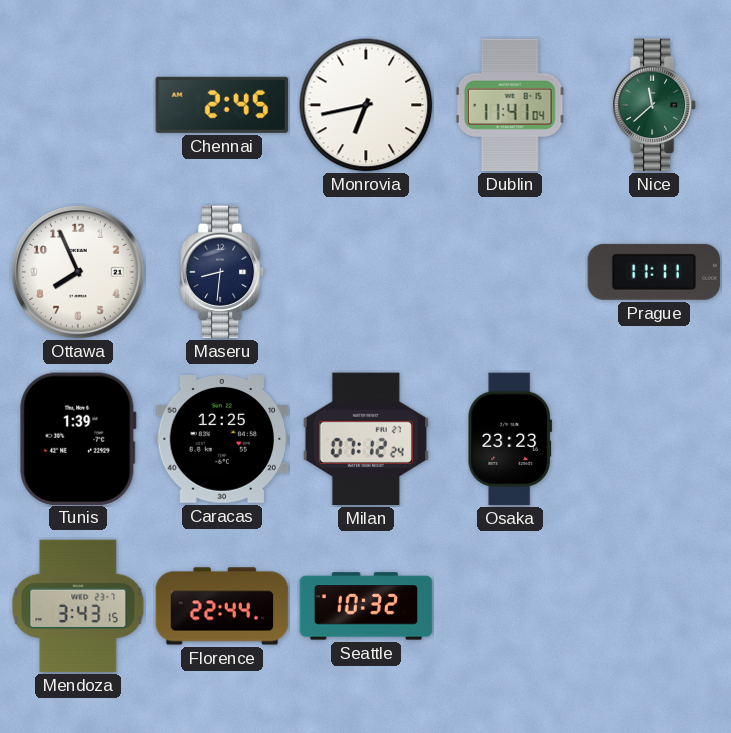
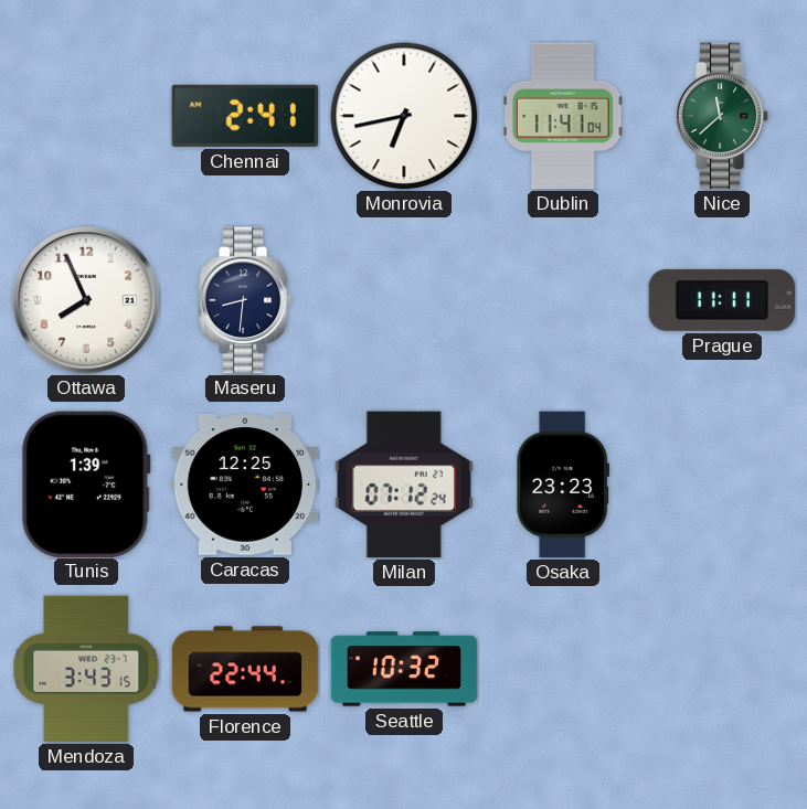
Chennai: 2:45 -> 2:41
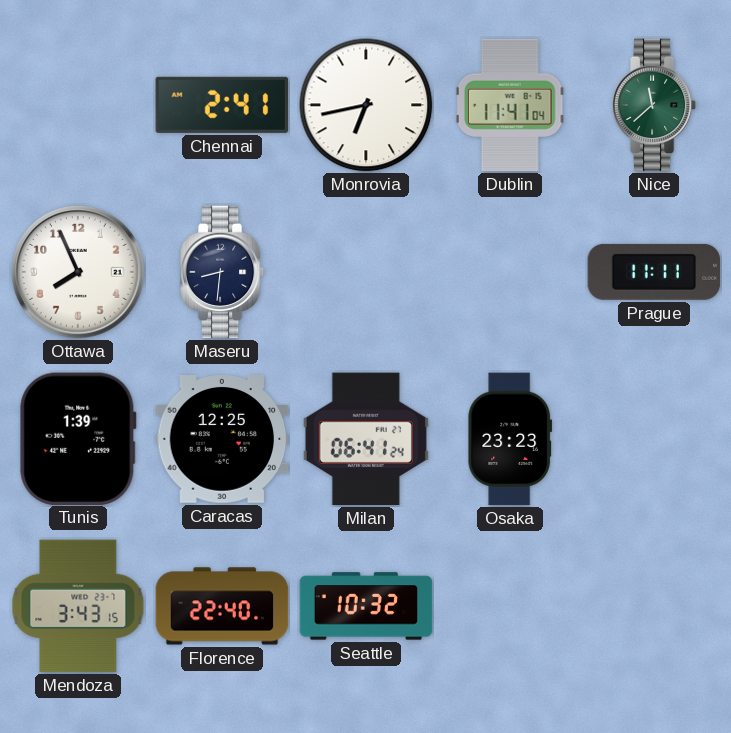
Milan: 07:12 -> 06:41
Florence: 22:44 -> 22:40
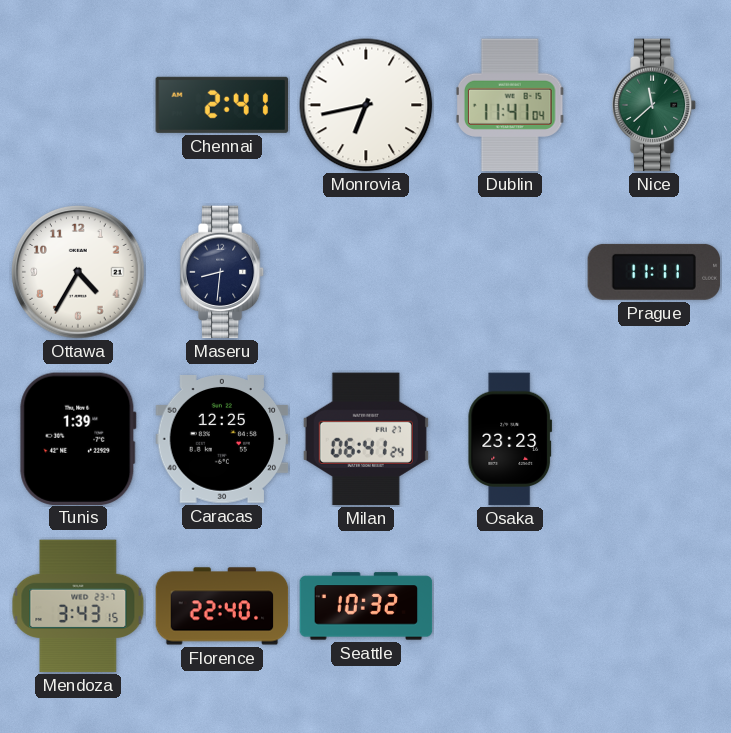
Ottawa: 7:56 -> 4:35
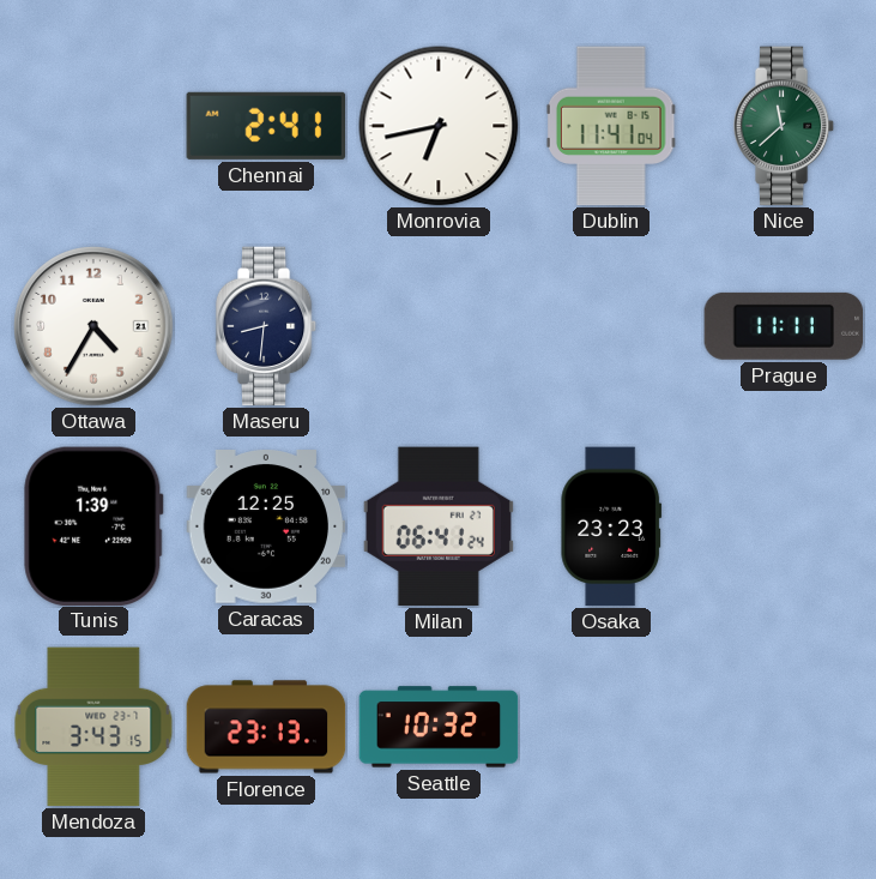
Florence: 22:40 -> 23:13
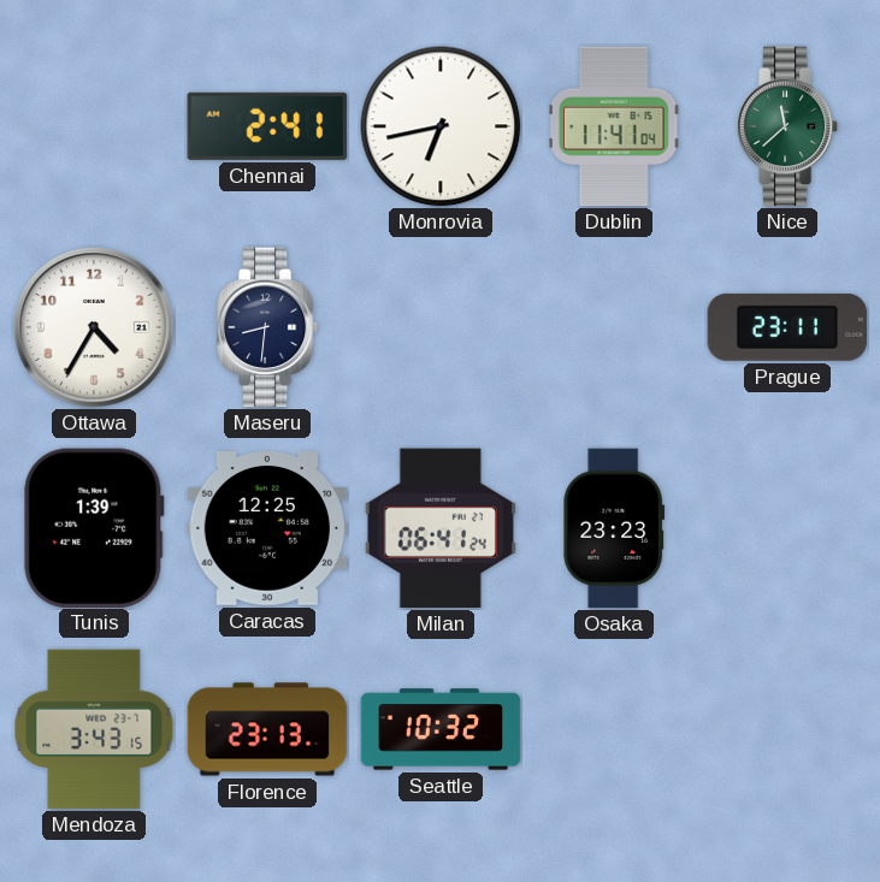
Prague: 11:11 -> 23:11
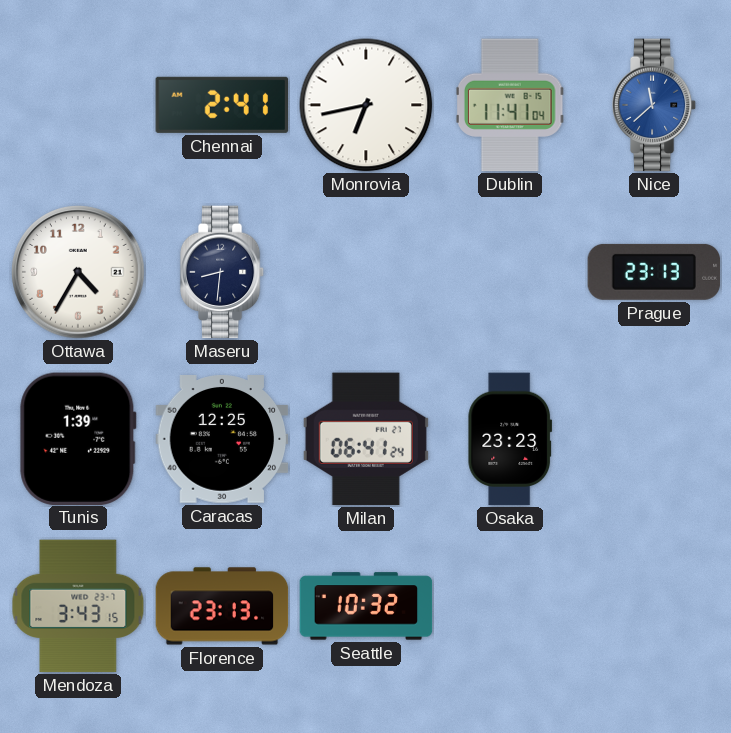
Nice dial: green -> blue
Prague: 23:11 -> 23:13
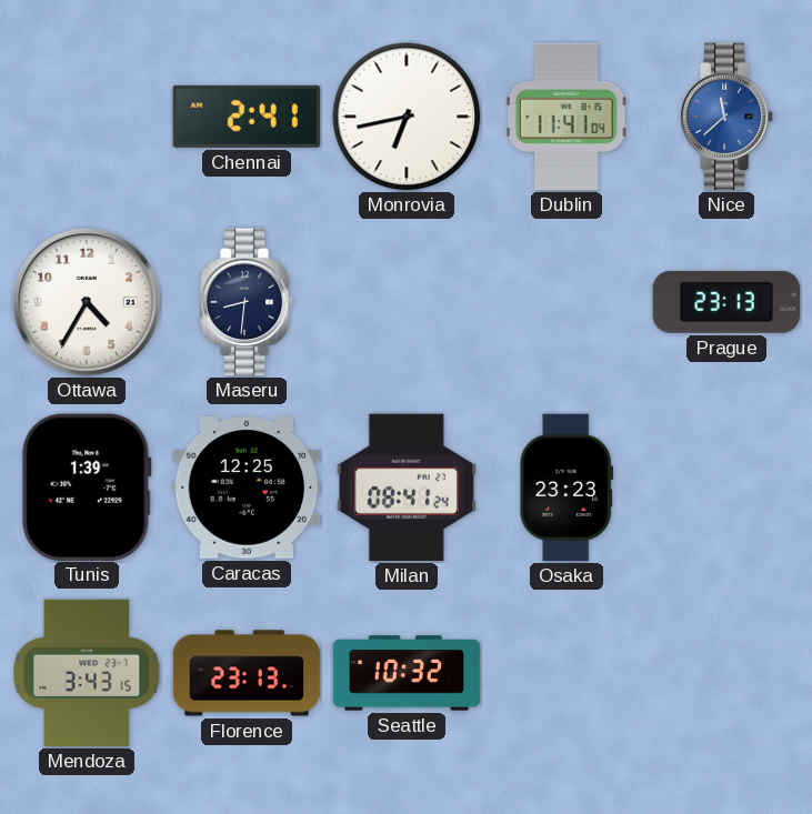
Milan: 06:41 -> 08:41
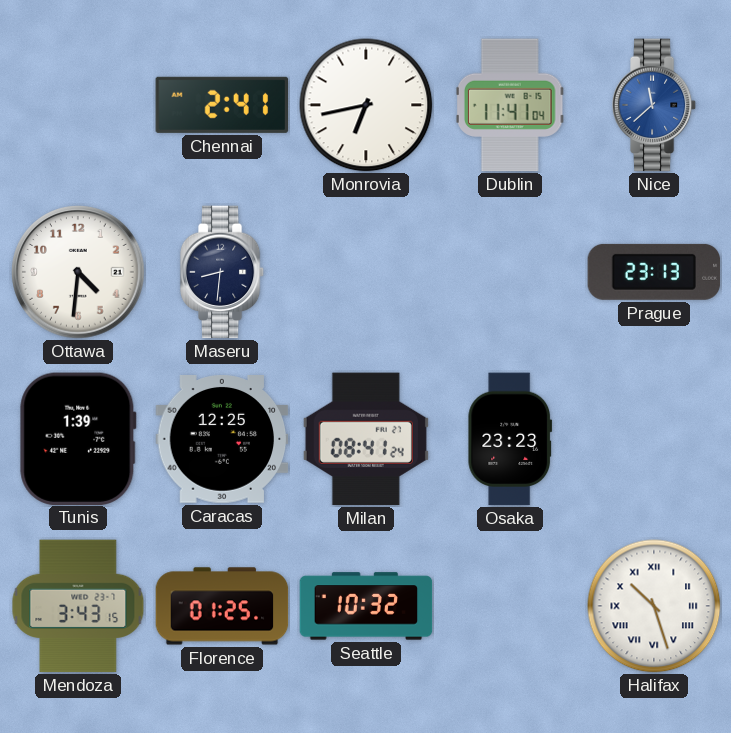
Ottawa: 4:35 -> 4:31
Florence: 23:13 -> 01:25
Halifax: none -> 10:27
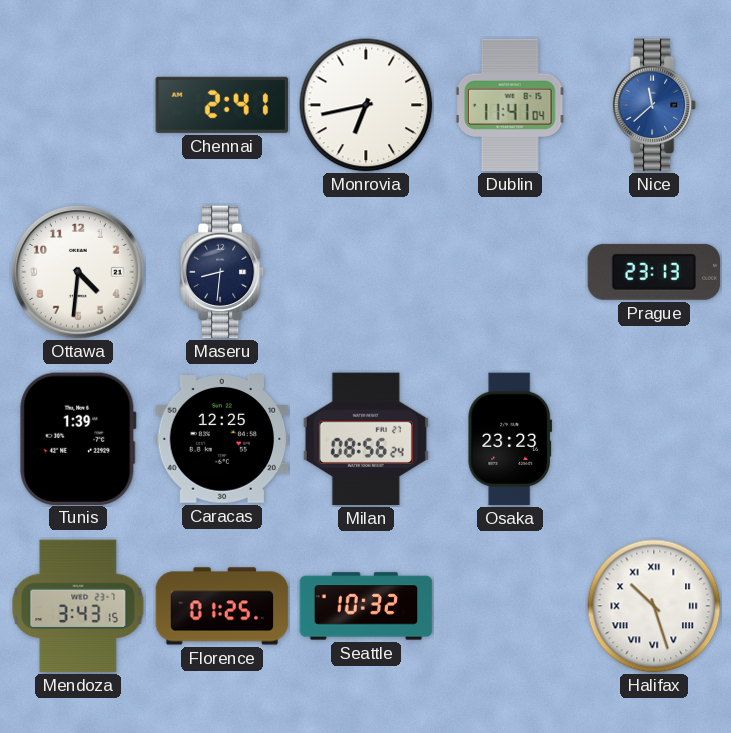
Milan: 08:41 -> 08:56
